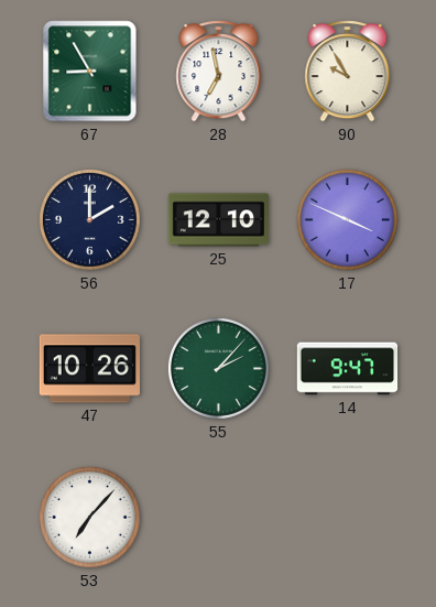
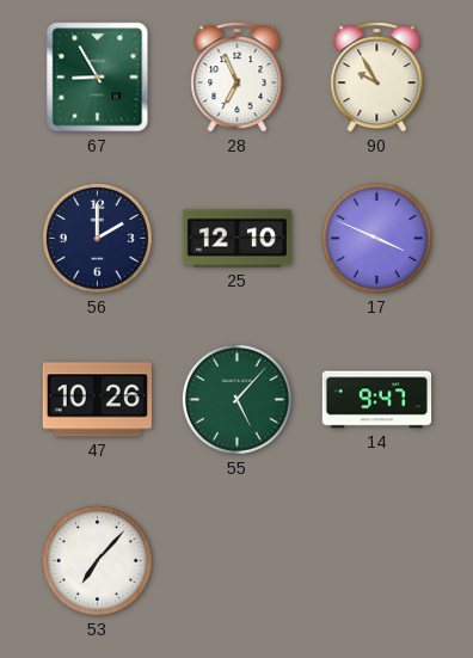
28: 6:58 -> 6:56
55: 2:07 -> 5:07
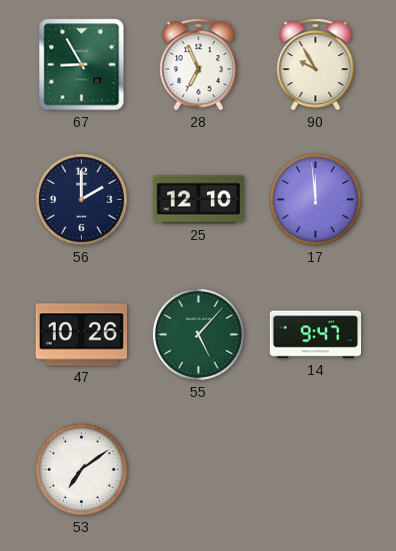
17: 3:49 -> 11:59
53: 7:07 -> 7:09
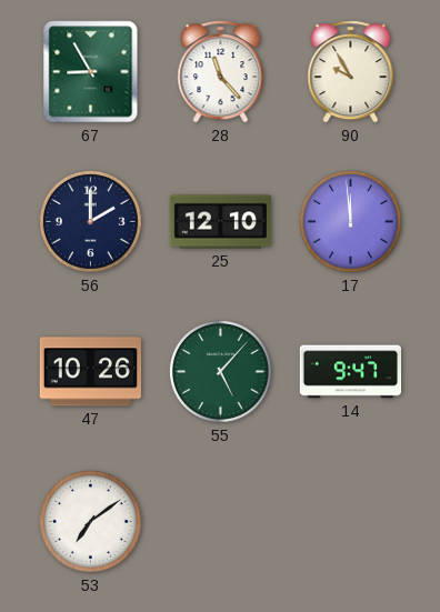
28: 6:56 -> 11:23
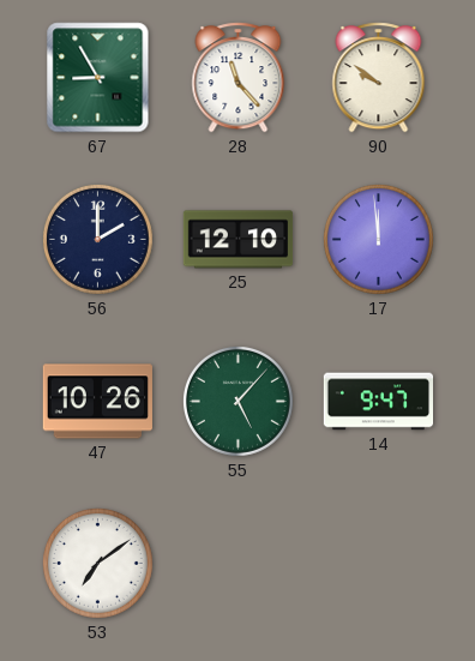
90: 9:55 -> 9:51
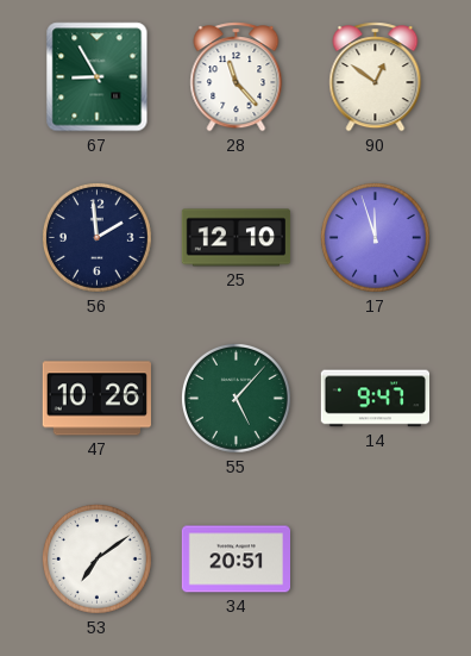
90: 9:51 -> 12:51
56: 2:00 -> 1:59
17: 11:59 -> 11:57
34: none -> 20:51
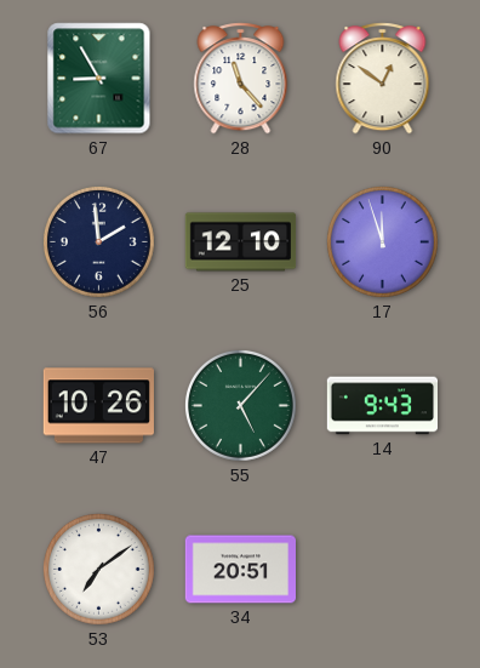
14: 9:47 -> 9:43
